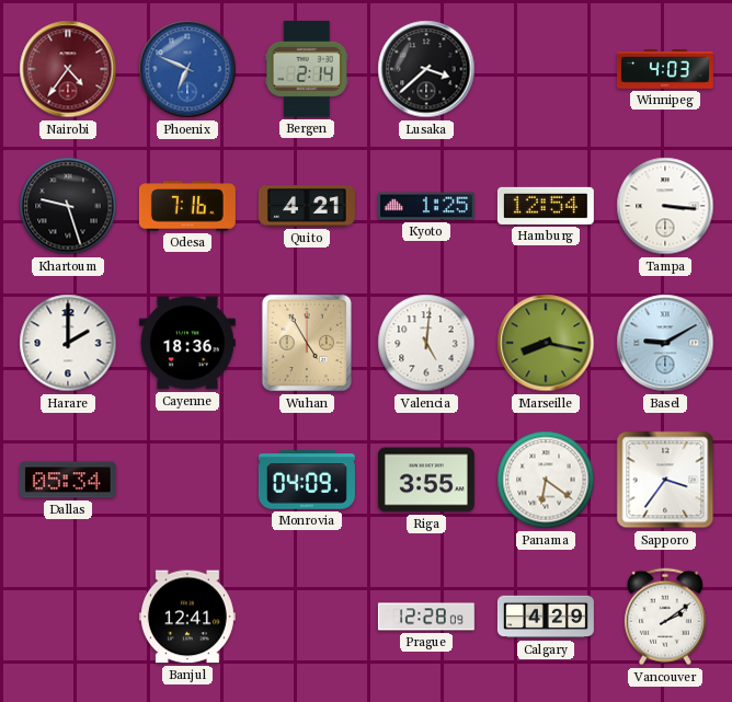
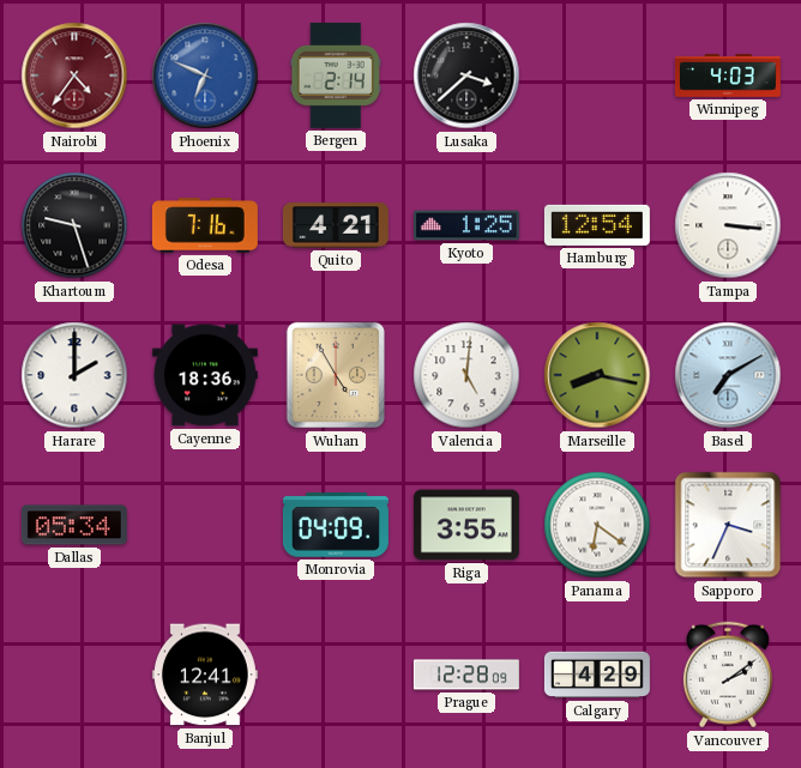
Basel: 9:10 -> 7:10
Sapporo: 3:36 -> 3:34
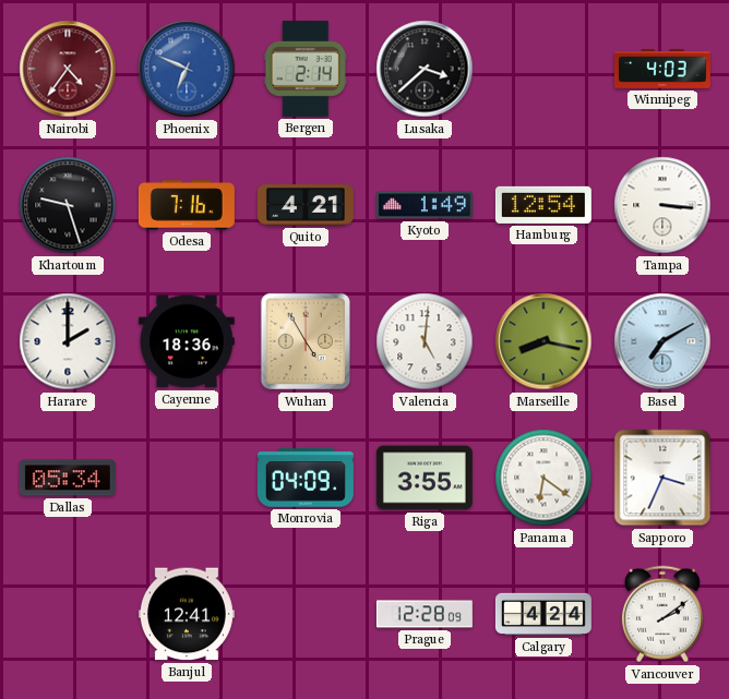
Kyoto: 1:25 -> 1:49
Calgary: 4:29 -> 4:24
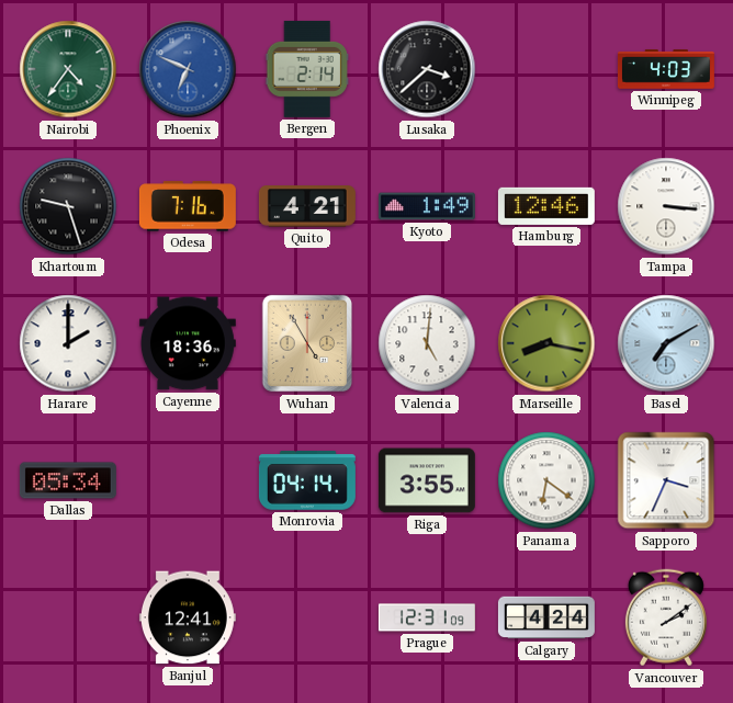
Nairobi dial: burgundy -> green
Hamburg: 12:54 -> 12:46
Monrovia: 04:09 -> 04:14
Prague: 12:28 -> 12:31
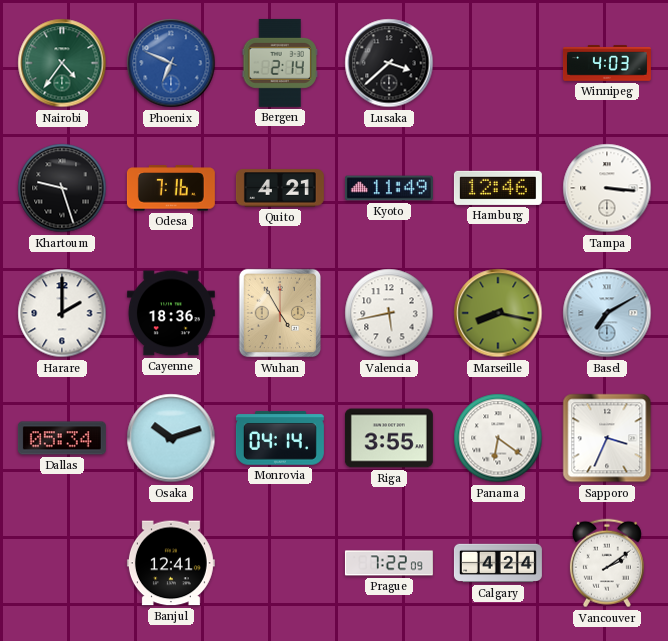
Kyoto: 1:49 -> 11:49
Valencia: 5:01 -> 5:43
Osaka: none -> 10:12
Prague: 12:31 -> 7:22
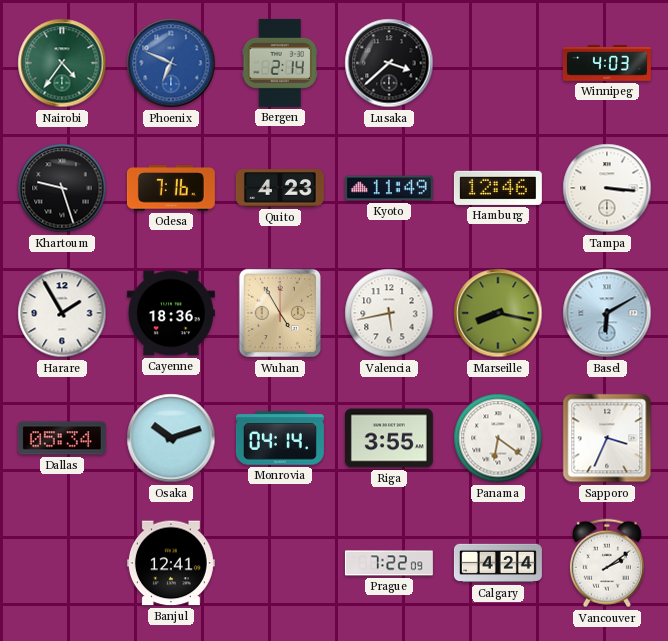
Quito: 4:21 -> 4:23
Harare: 2:00 -> 1:55
Basel: 7:10 -> 6:10
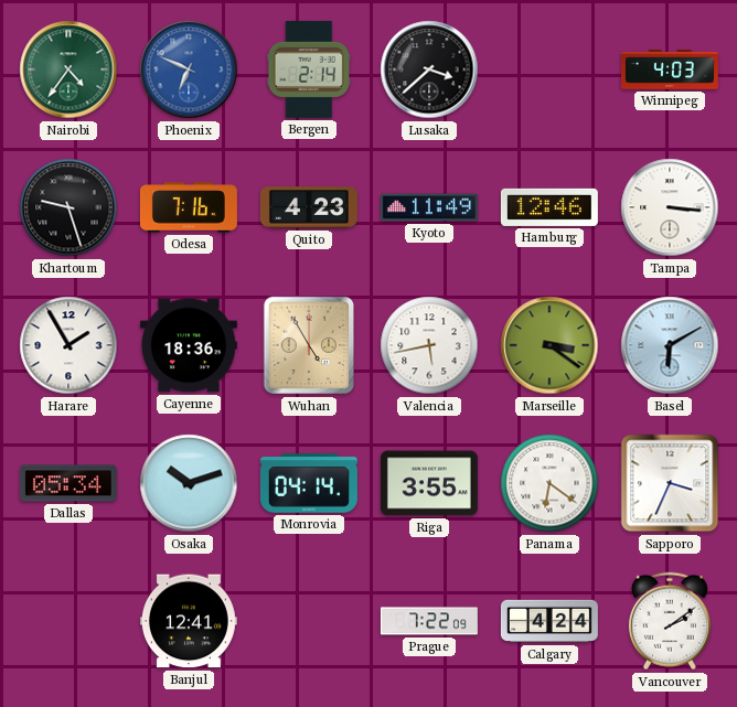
Marseille: 8:17 -> 3:21
